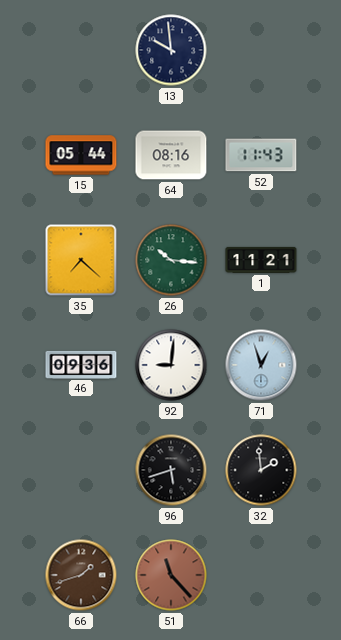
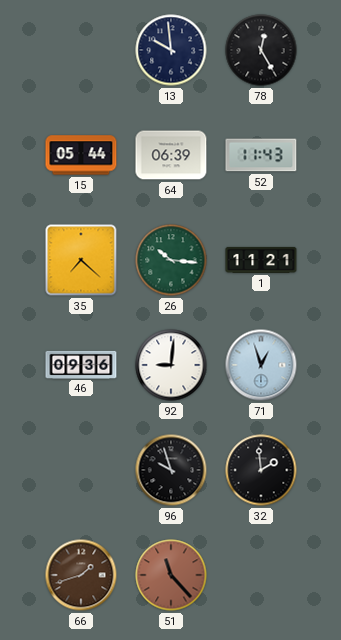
78: none -> 12:25
64: 08:16 -> 06:39
96: 5:42 -> 9:57
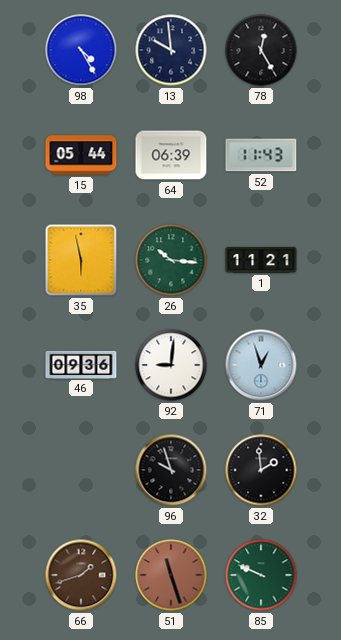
98: none -> 4:25
35: 7:22 -> 5:58
51: 11:23 -> 11:27
85: none -> 9:49
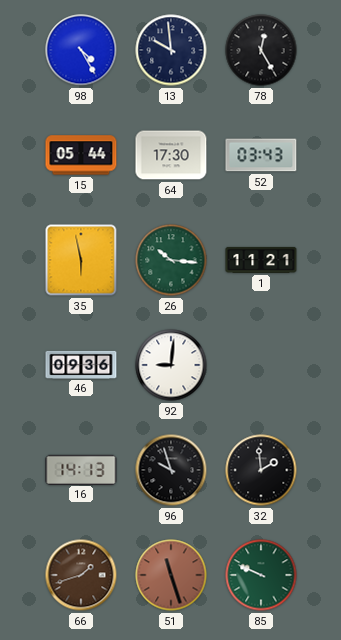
64: 06:39 -> 17:30
52: 11:43 -> 03:43
71: 12:57 -> none
16: none -> 14:13
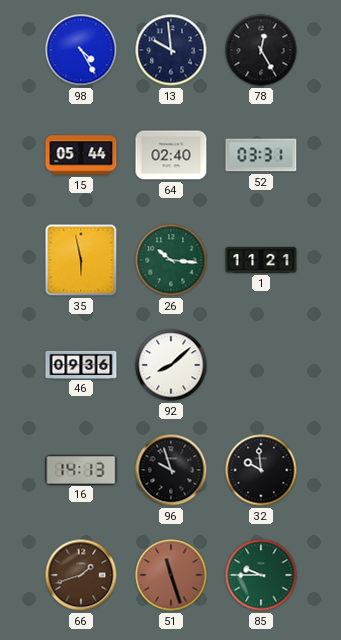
64: 17:30 -> 02:40
52: 03:43 -> 03:31
92: 9:01 -> 8:08
32: 1:59 -> 9:59
85: 9:49 -> 9:45
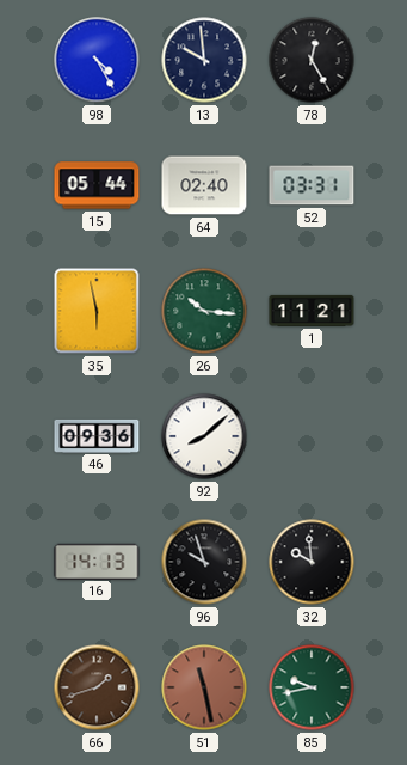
51: 11:27 -> 11:28
85: 9:45 -> 9:43
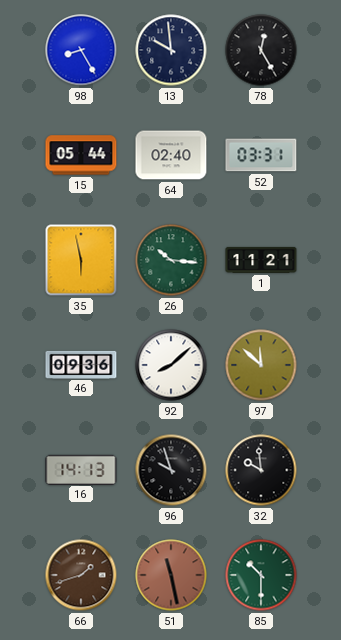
98: 4:25 -> 8:25
97: none -> 11:52
85: 9:43 -> 10:30
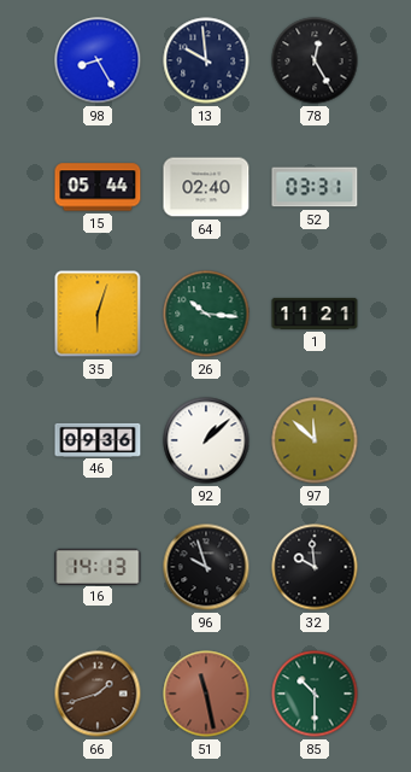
35: 5:58 -> 6:03
92: 8:08 -> 1:08
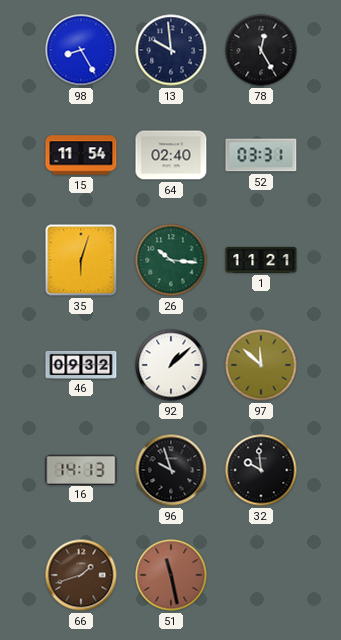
15: 05:44 -> 11:54
46: 09:36 -> 09:32
85: 10:30 -> none
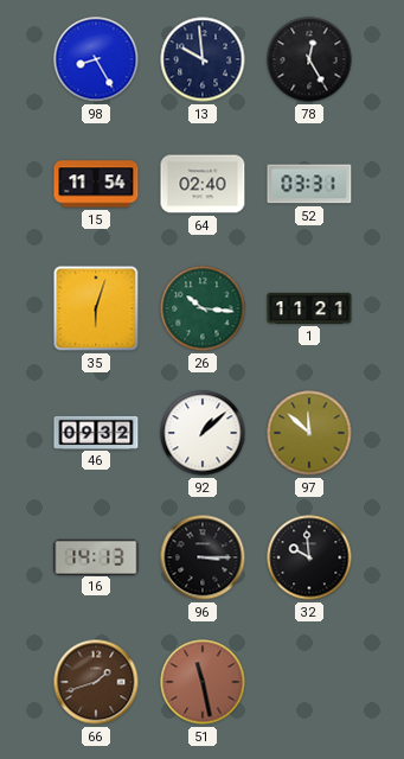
96: 9:57 -> 3:15
